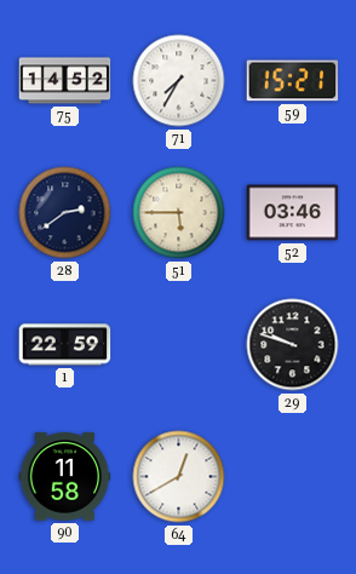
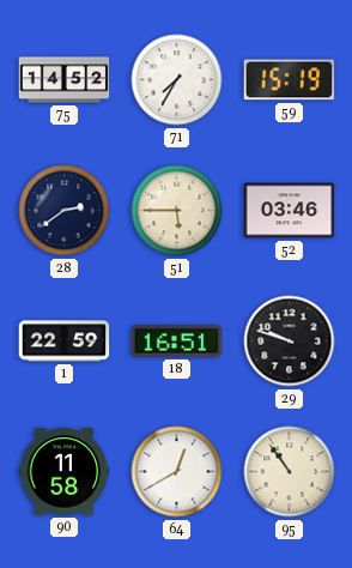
59: 15:21 -> 15:19
18: none -> 16:51
95: none -> 10:54
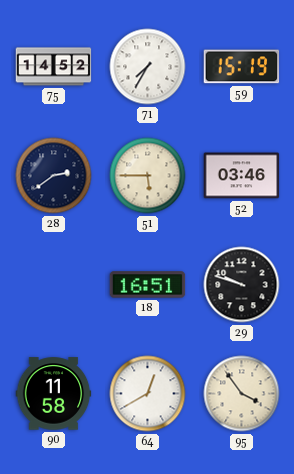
1: 22:59 -> none
95: 10:54 -> 3:54
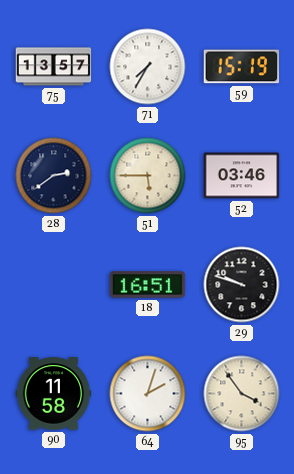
75: 14:52 -> 13:57
64: 12:40 -> 2:03
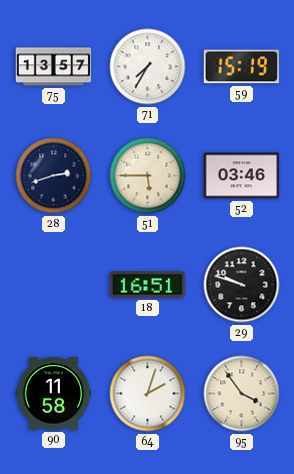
28: 2:39 -> 2:42
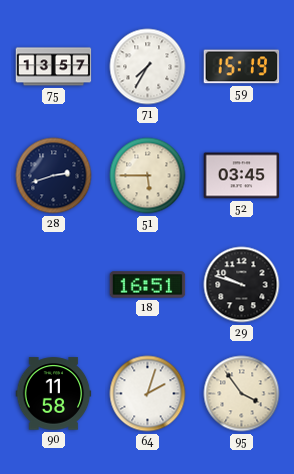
52: 03:46 -> 03:45
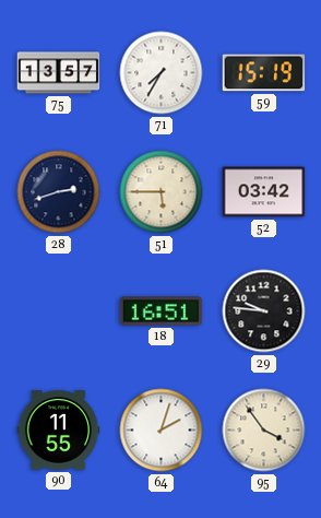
52: 03:45 -> 03:42
29: 9:48 -> 9:46
90: 11:58 -> 11:55
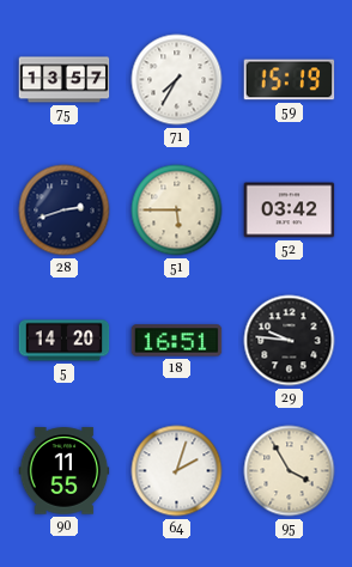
5: none -> 14:20
95: 3:54 -> 3:55
